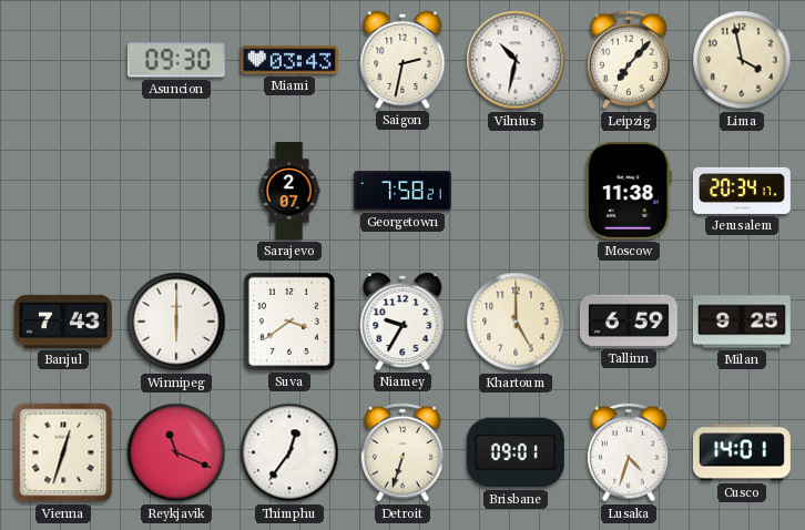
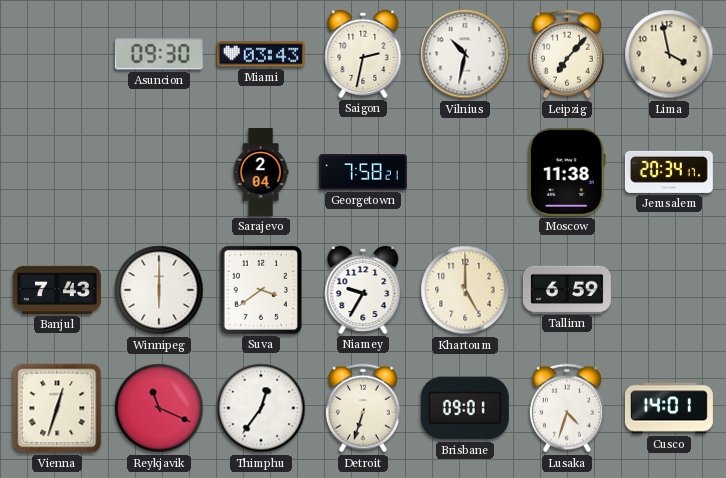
Sarajevo: 2:07 -> 2:04
Milan: 9:25 -> none
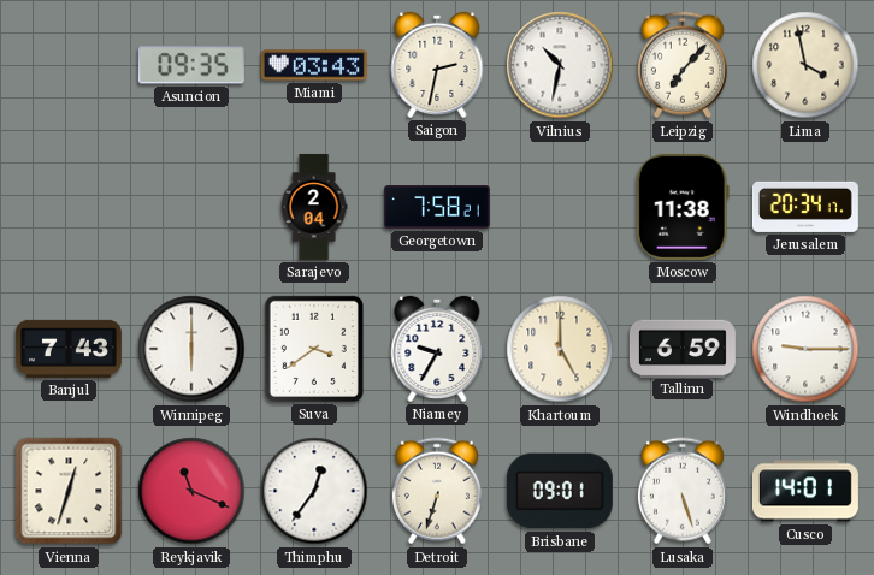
Asuncion: 09:30 -> 09:35
Windhoek: none -> 9:15
Lusaka: 4:33 -> 5:27
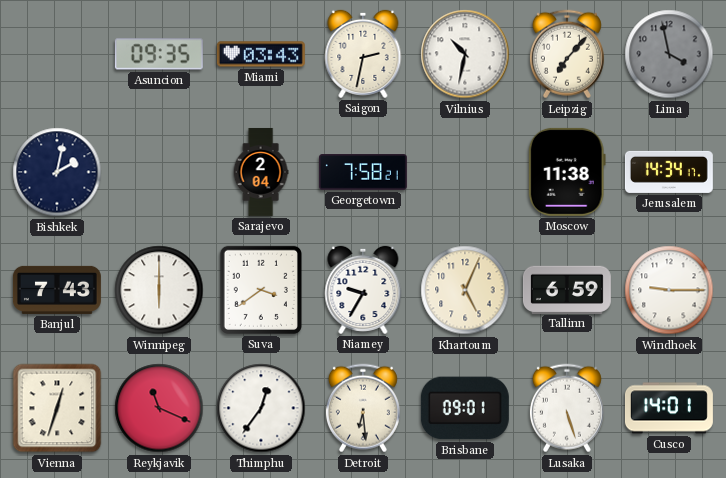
Lima dial: cream -> grey
Bishkek: none -> 2:02
Jerusalem: 20:34 -> 14:34
Khartoum: 5:00 -> 5:04
Detroit: 6:33 -> 6:29
